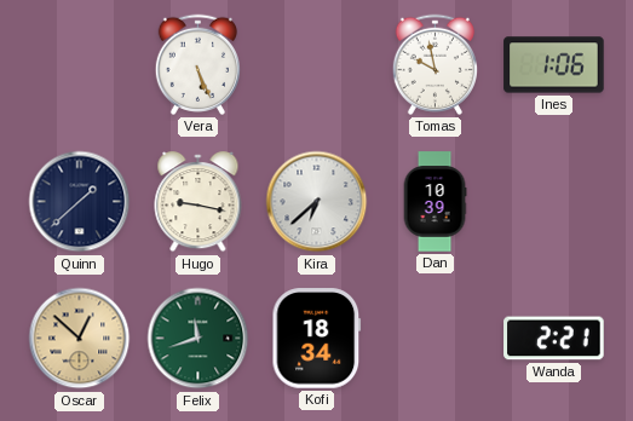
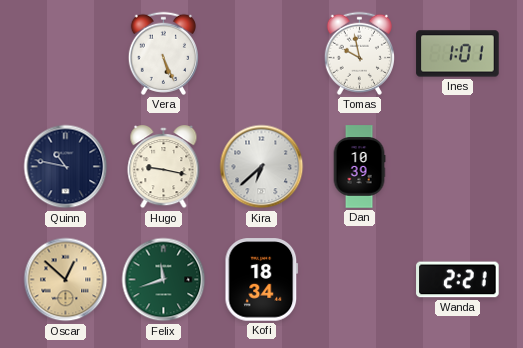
Ines: 1:06 -> 1:01
Quinn: 1:38 -> 10:47
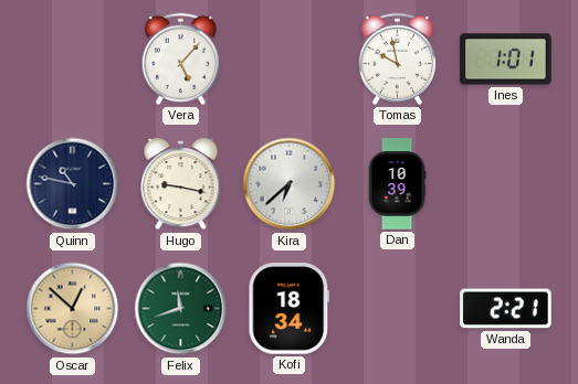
Vera: 5:26 -> 5:07
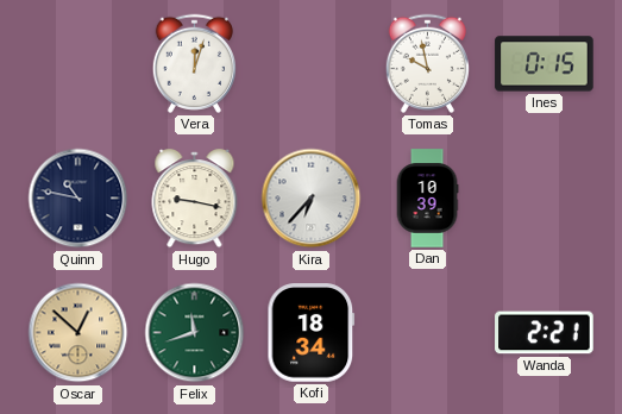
Vera: 5:07 -> 12:03
Ines: 1:01 -> 0:15
Kira: 6:38 -> 6:37
